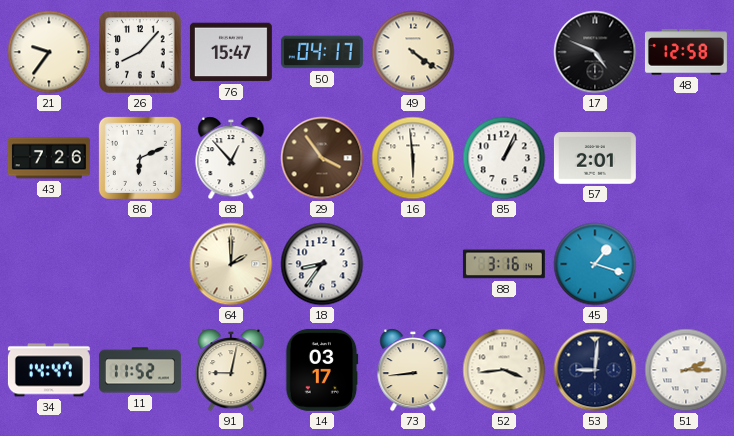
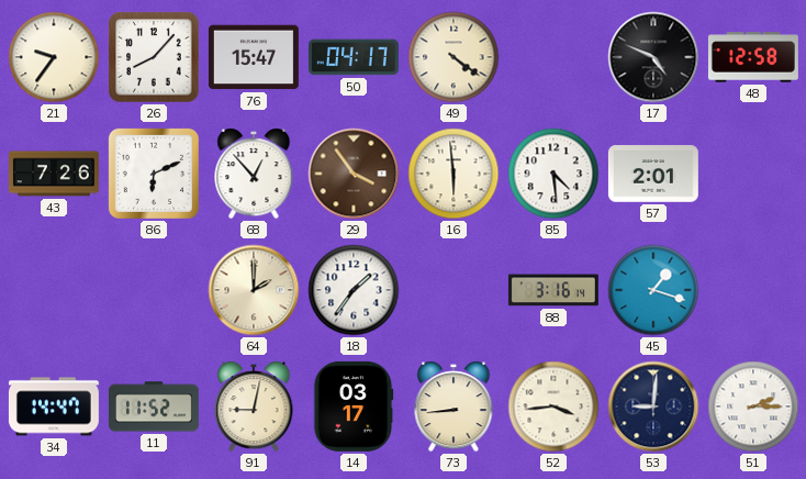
85: 1:04 -> 4:29
18: 8:36 -> 1:36
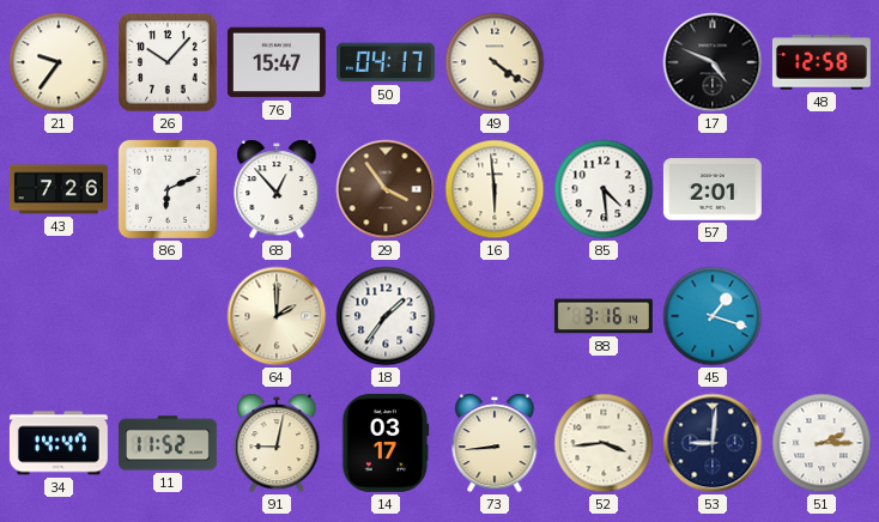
26: 8:07 -> 10:07
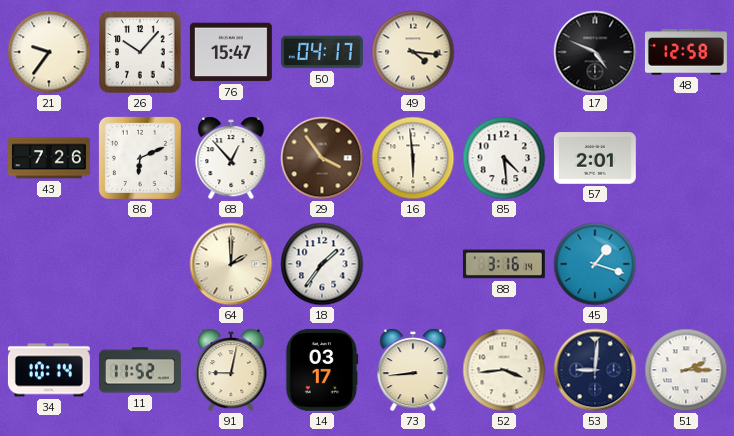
49: 4:21 -> 4:16
34: 14:47 -> 10:14
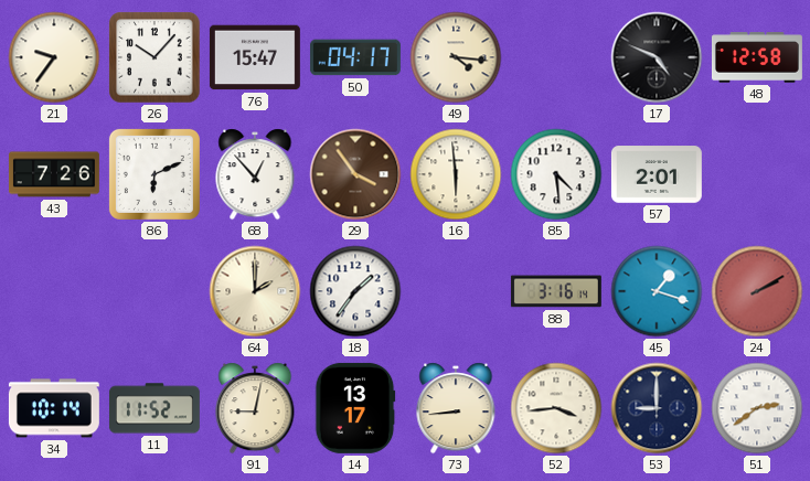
24: none -> 2:10
14: 03:17 -> 13:17
53: 9:01 -> 9:00
51: 2:15 -> 2:39
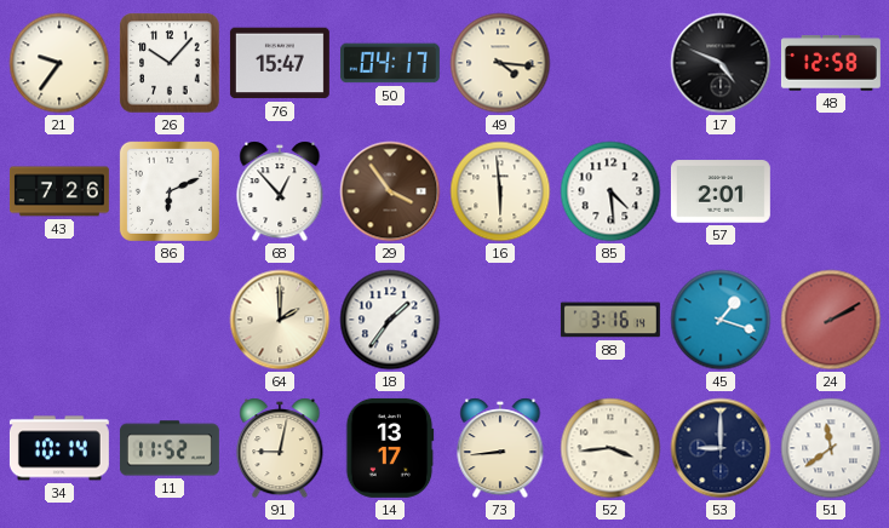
51: 2:39 -> 11:39
